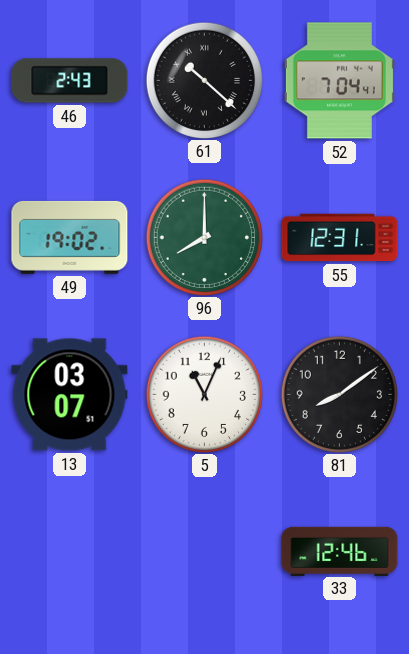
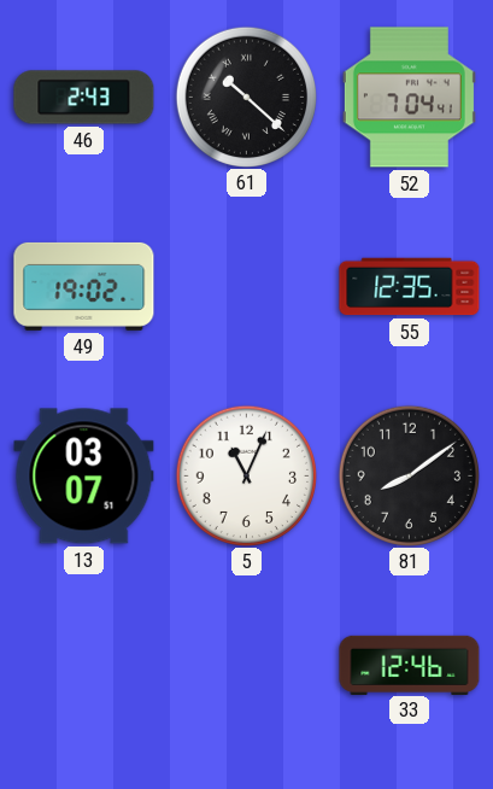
96: 8:00 -> none
55: 12:31 -> 12:35
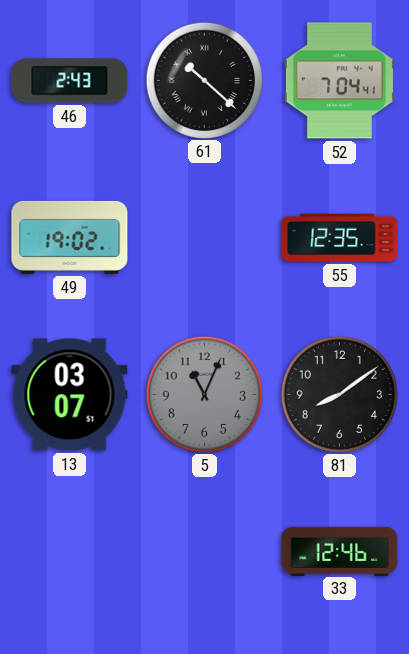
5 dial: white -> grey
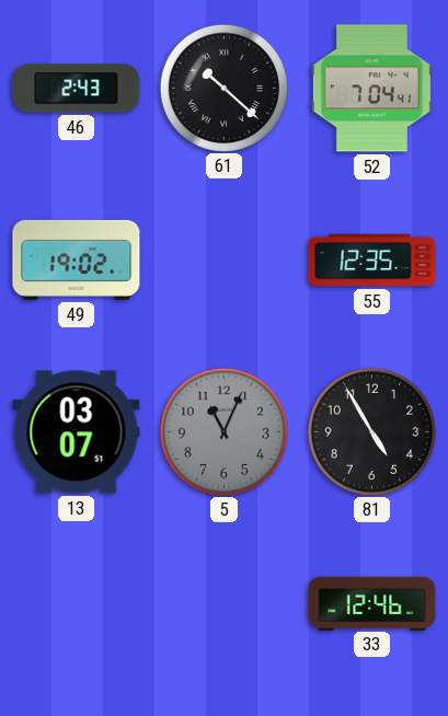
81: 8:09 -> 4:55
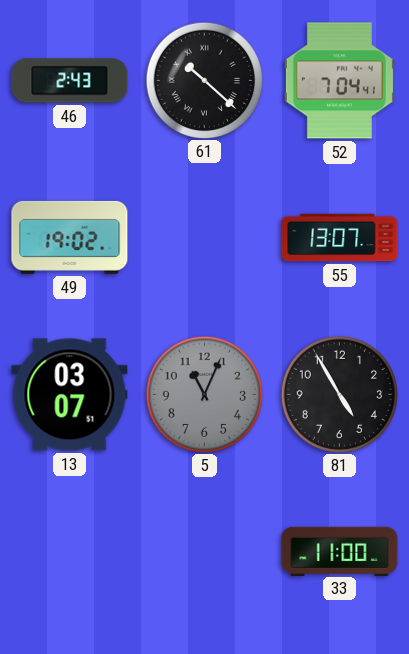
55: 12:35 -> 13:07
33: 12:46 -> 11:00
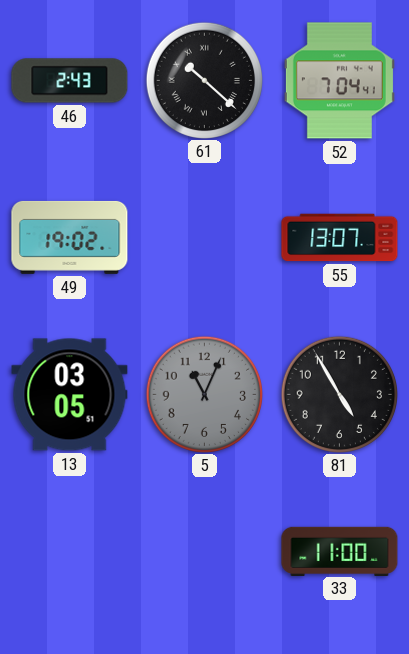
13: 03:07 -> 03:05
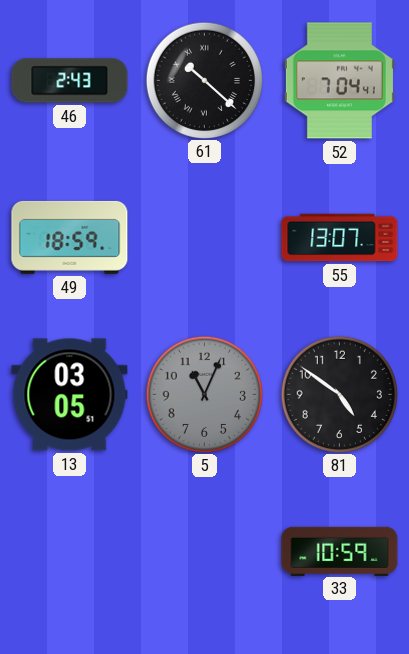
49: 19:02 -> 18:59
81: 4:55 -> 4:51
33: 11:00 -> 10:59
